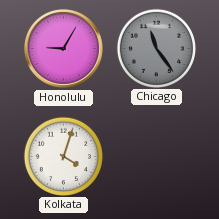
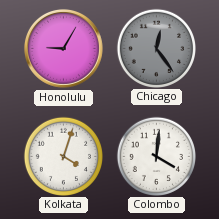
Chicago: 11:24 -> 12:24
Colombo: none -> 4:01
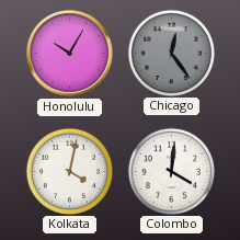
Honolulu: 9:05 -> 10:05
Kolkata: 4:03 -> 4:02
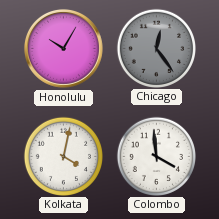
Colombo: 4:01 -> 3:59
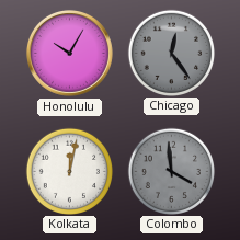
Kolkata: 4:02 -> 12:02
Colombo dial: white -> grey
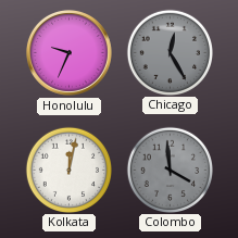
Honolulu: 10:05 -> 9:34
Chicago: 12:24 -> 12:25
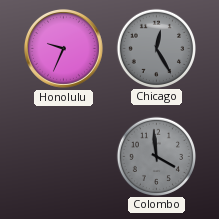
Kolkata: 12:02 -> none
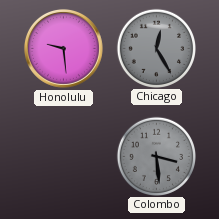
Honolulu: 9:34 -> 9:29
Colombo: 3:59 -> 3:29
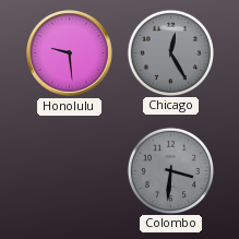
Colombo: 3:29 -> 3:31
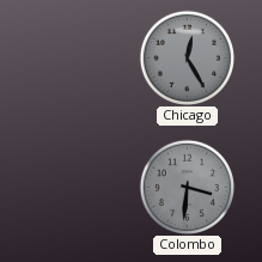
Honolulu: 9:29 -> none
